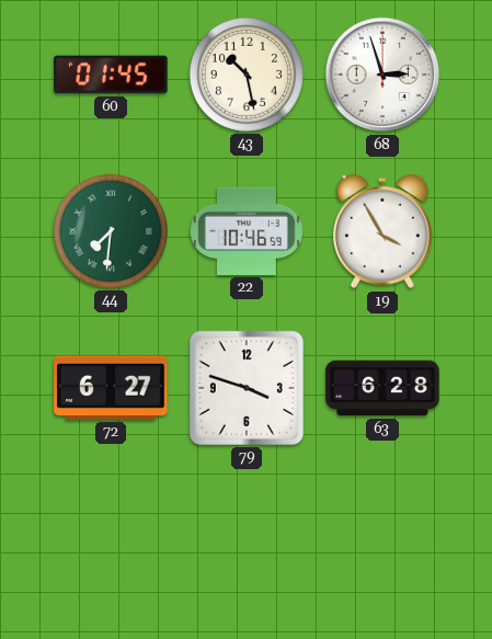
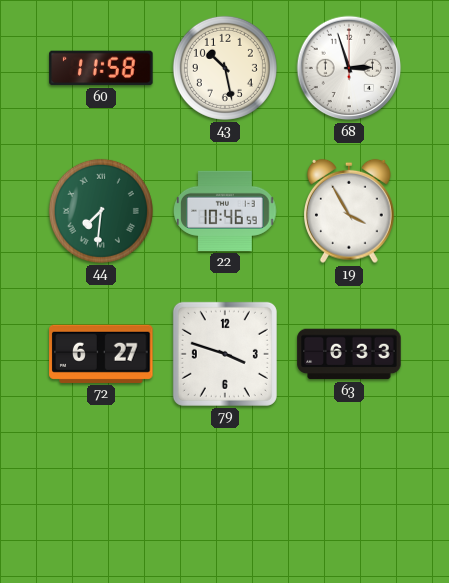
60: 01:45 -> 11:58
63: 6:28 -> 6:33
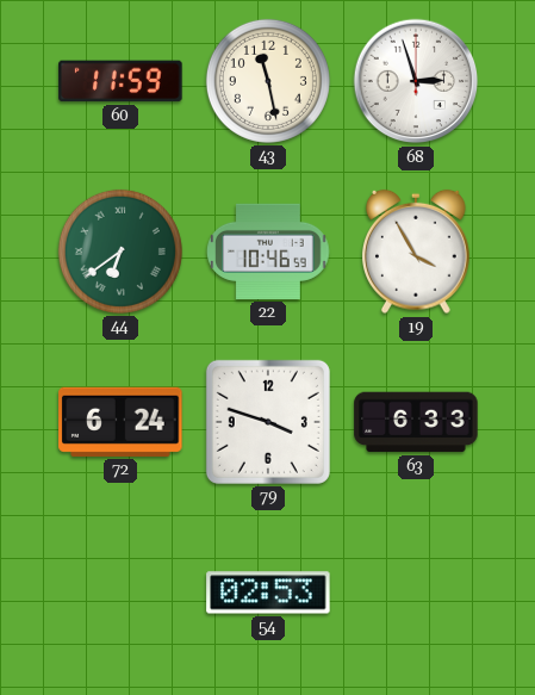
60: 11:58 -> 11:59
43: 10:28 -> 11:28
44: 7:31 -> 6:39
72: 6:27 -> 6:24
54: none -> 02:53
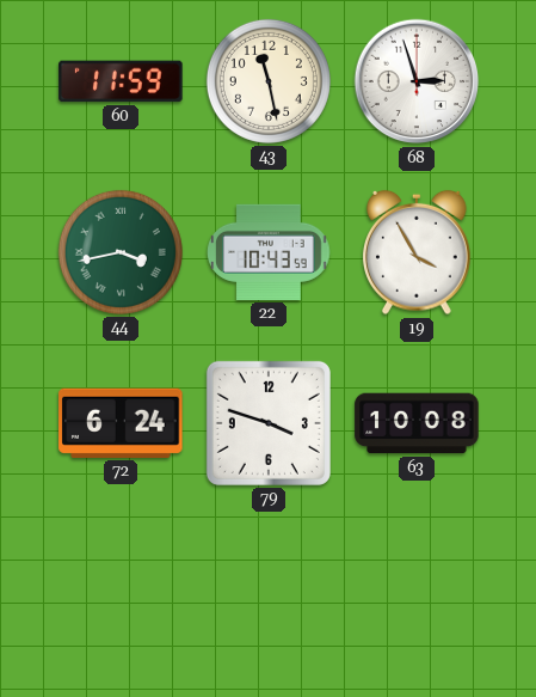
44: 6:39 -> 3:43
22: 10:46 -> 10:43
63: 6:33 -> 10:08
54: 02:53 -> none
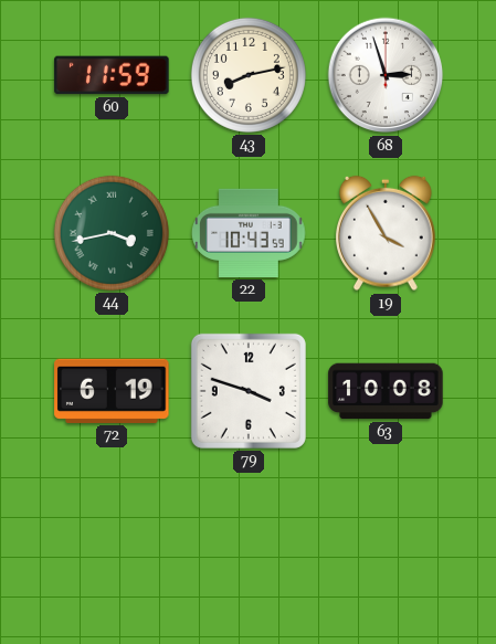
43: 11:28 -> 8:13
72: 6:24 -> 6:19
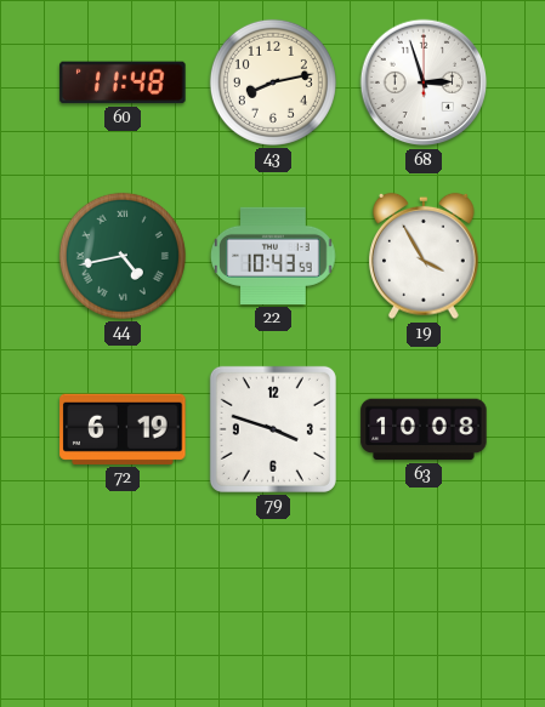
60: 11:59 -> 11:48
44: 3:43 -> 4:43
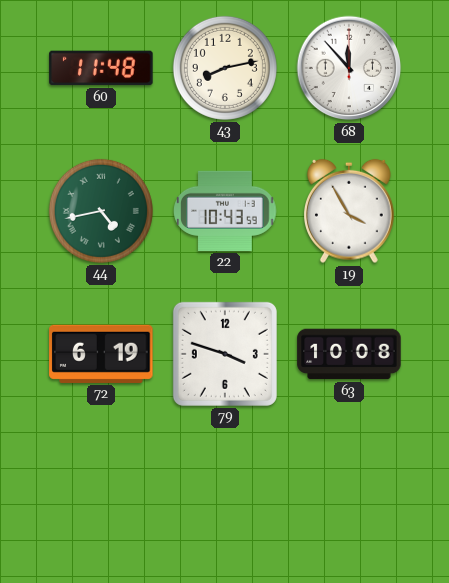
68: 2:57 -> 11:53
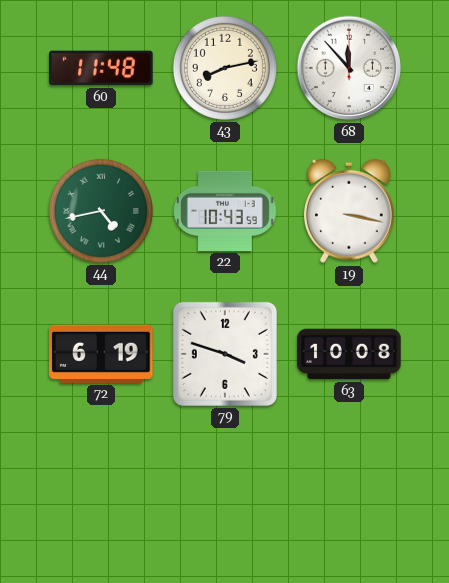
19: 3:55 -> 3:17
